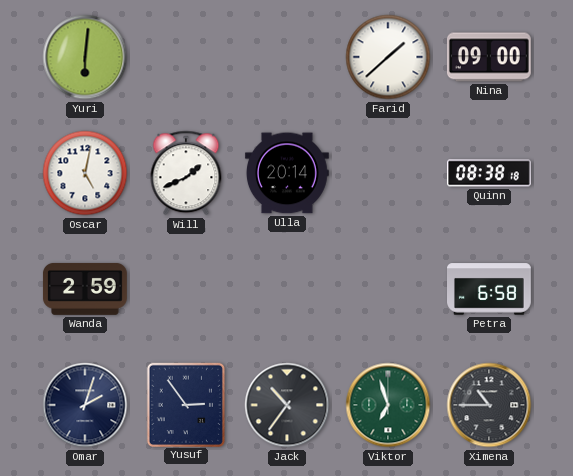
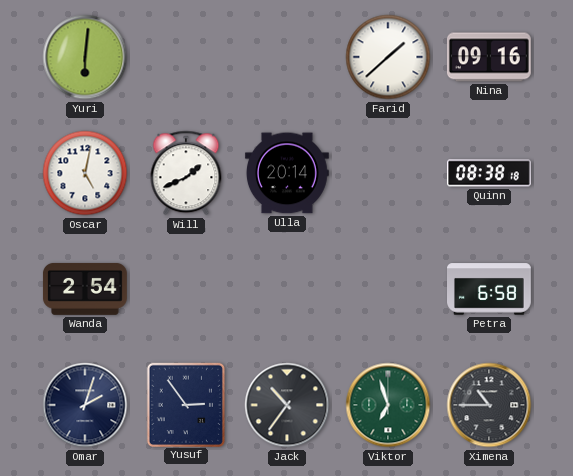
Nina: 09:00 -> 09:16
Wanda: 2:59 -> 2:54
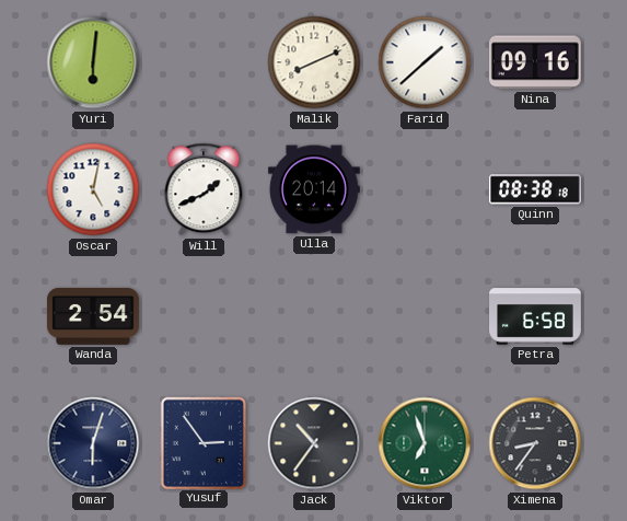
Malik: none -> 8:11
Omar: 2:03 -> 6:03
Ximena: 10:45 -> 8:36
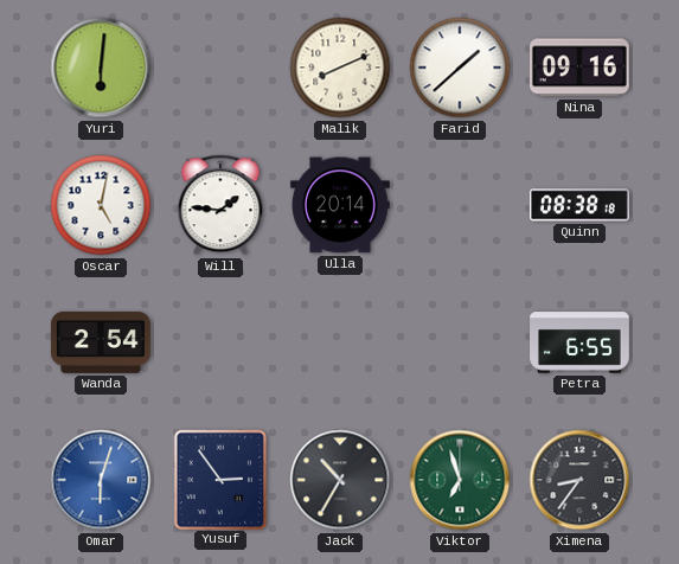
Will: 1:41 -> 1:46
Petra: 6:58 -> 6:55
Omar dial: navy -> blue
Jack: 10:36 -> 10:35
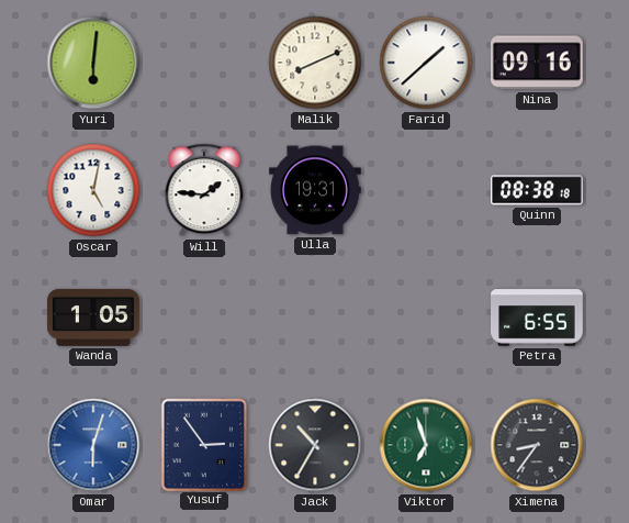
Ulla: 20:14 -> 19:31
Wanda: 2:54 -> 1:05
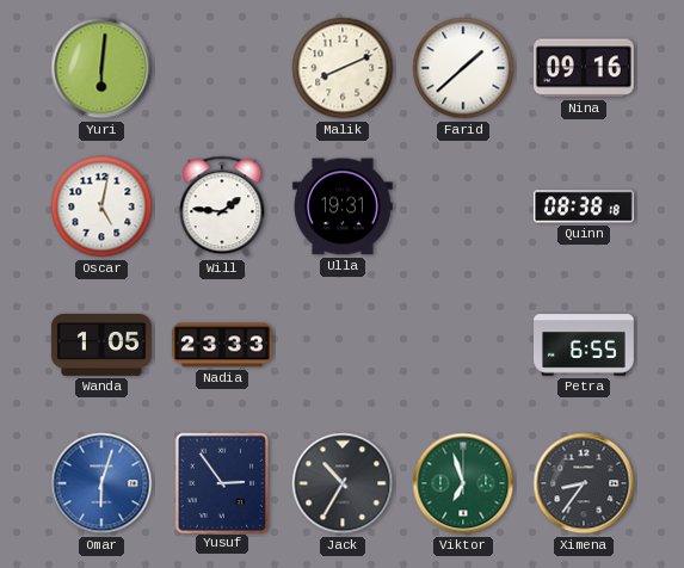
Nadia: none -> 23:33
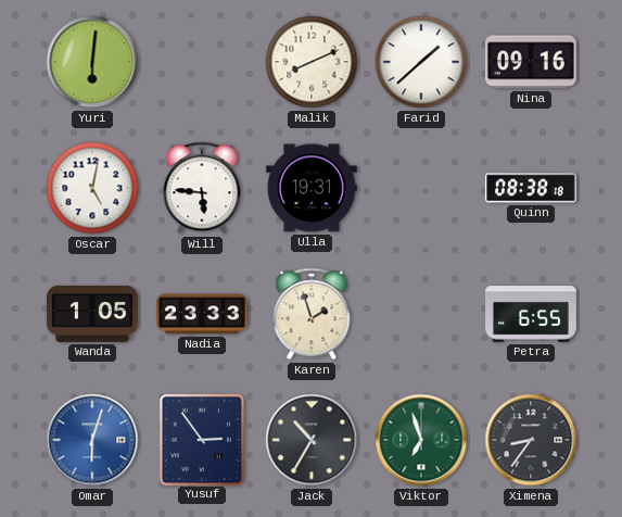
Will: 1:46 -> 5:46
Karen: none -> 1:57
